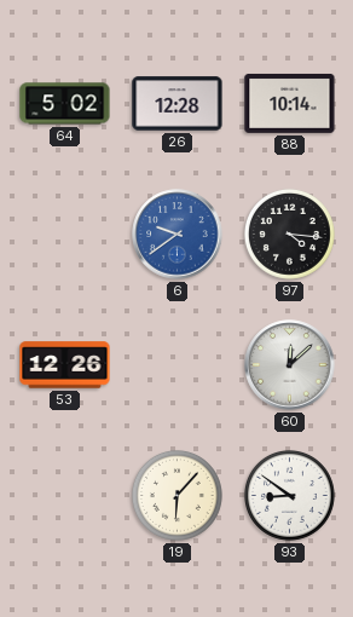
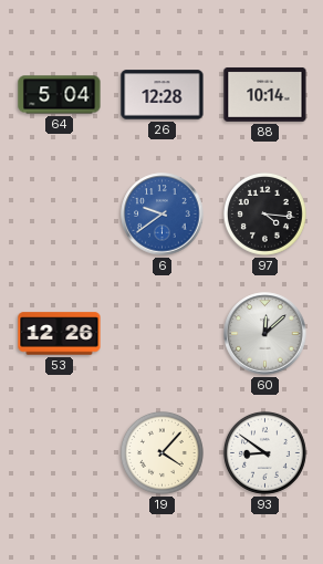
64: 5:02 -> 5:04
19: 6:07 -> 4:07
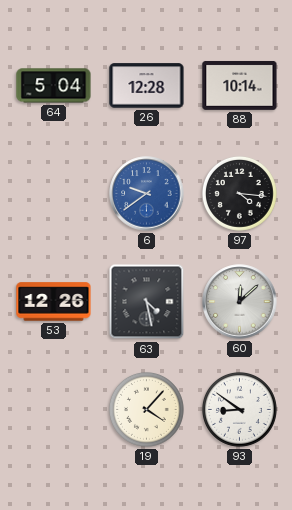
63: none -> 4:28
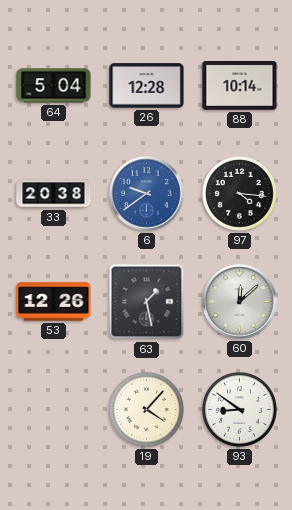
33: none -> 20:38
63: 4:28 -> 1:28
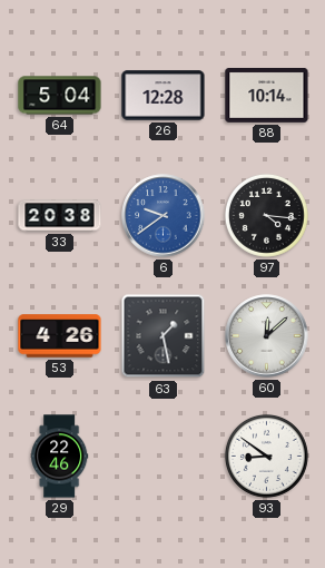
53: 12:26 -> 4:26
29: none -> 22:46
19: 4:07 -> none
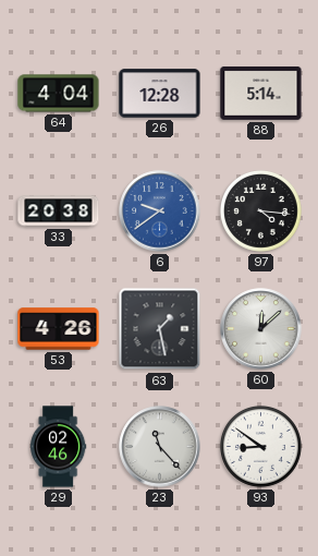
64: 5:04 -> 4:04
88: 10:14 -> 5:14
29: 22:46 -> 02:46
23: none -> 11:23
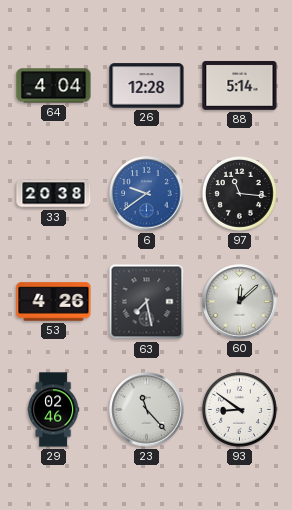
97: 4:16 -> 11:16
63: 1:28 -> 7:28
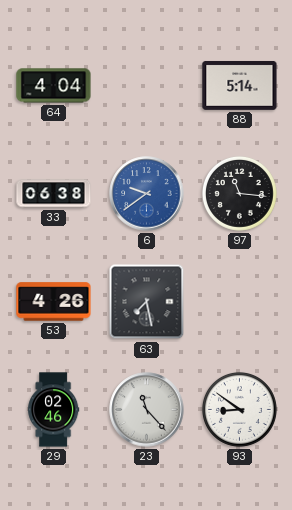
26: 12:28 -> none
33: 20:38 -> 06:38
60: 12:08 -> none
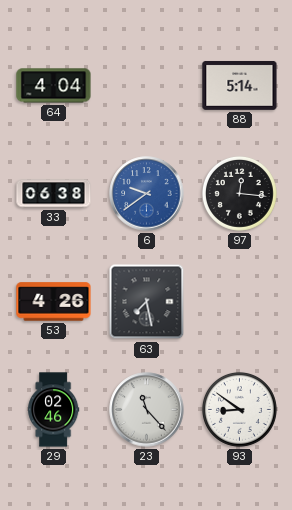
97: 11:16 -> 12:16
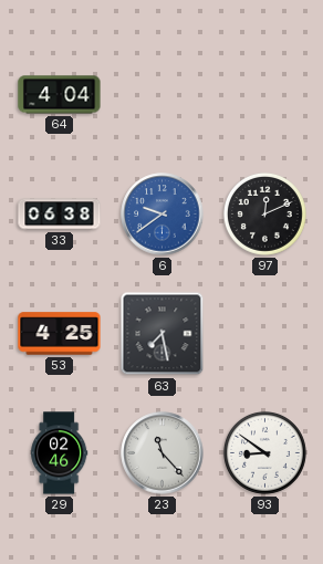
88: 5:14 -> none
97: 12:16 -> 12:11
53: 4:26 -> 4:25
